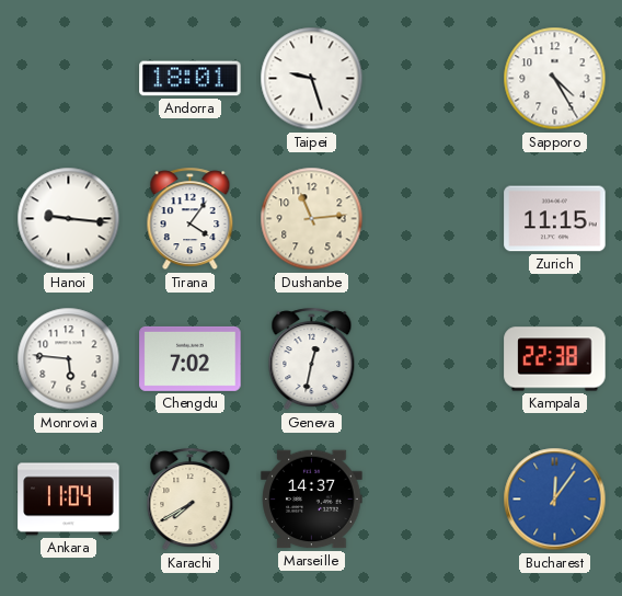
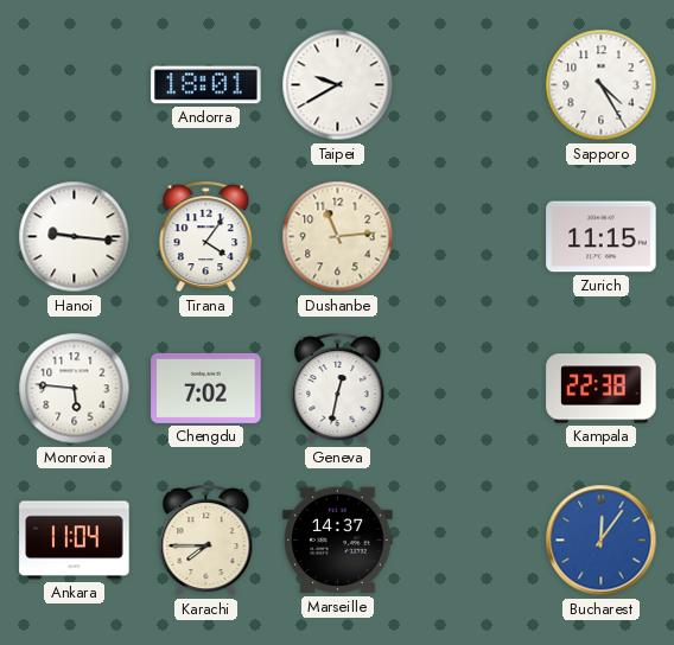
Taipei: 9:27 -> 9:40
Karachi: 7:40 -> 7:45
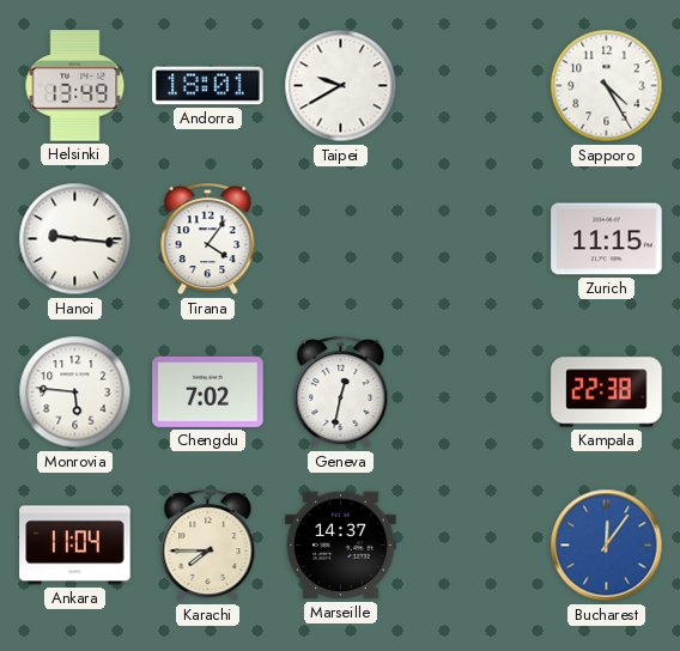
Helsinki: none -> 13:49
Dushanbe: 11:14 -> none
